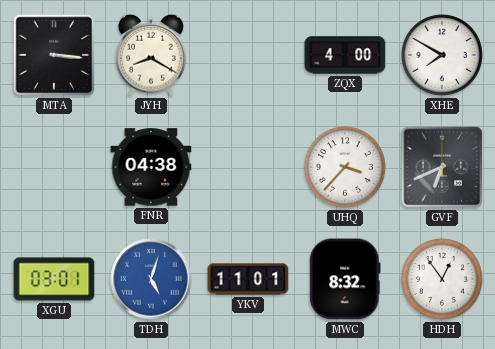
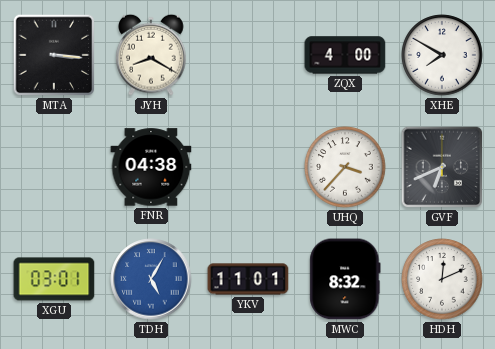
TDH: 5:03 -> 5:05
HDH: 12:54 -> 12:11
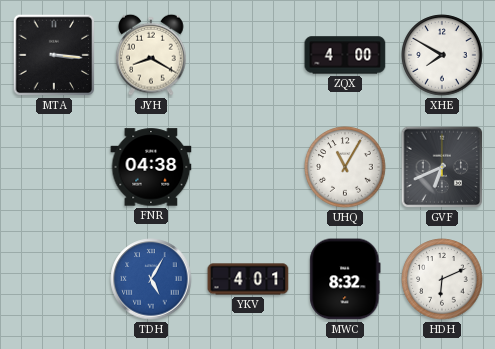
UHQ: 3:37 -> 11:05
XGU: 03:01 -> none
YKV: 11:01 -> 4:01
HDH: 12:11 -> 6:11
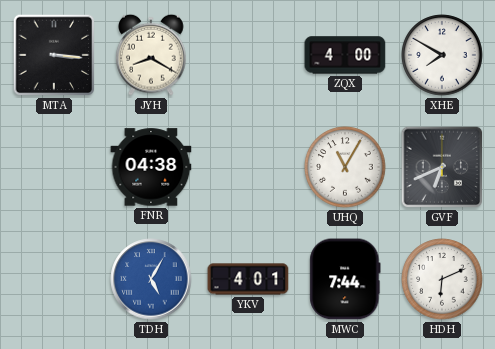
MWC: 8:32 -> 7:44
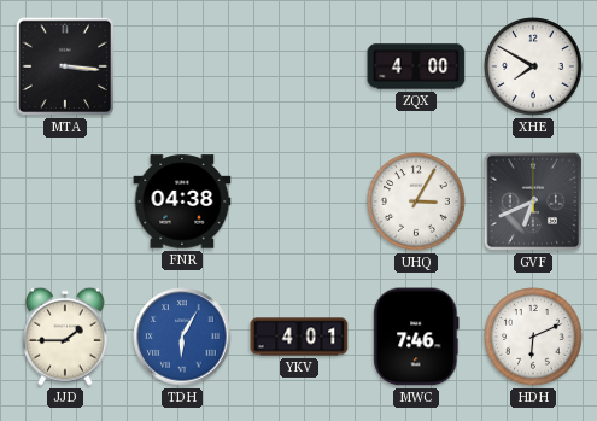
JYH: 8:20 -> none
UHQ: 11:05 -> 3:05
JJD: none -> 1:45
TDH: 5:05 -> 6:05
MWC: 7:44 -> 7:46
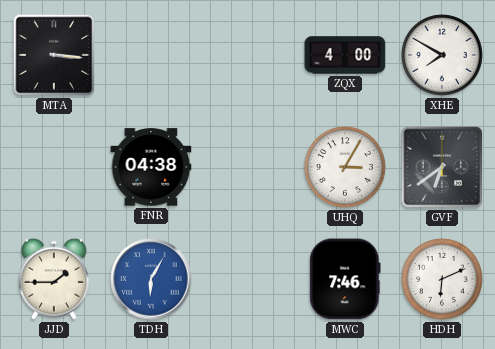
GVF: 6:41 -> 6:39
YKV: 4:01 -> none
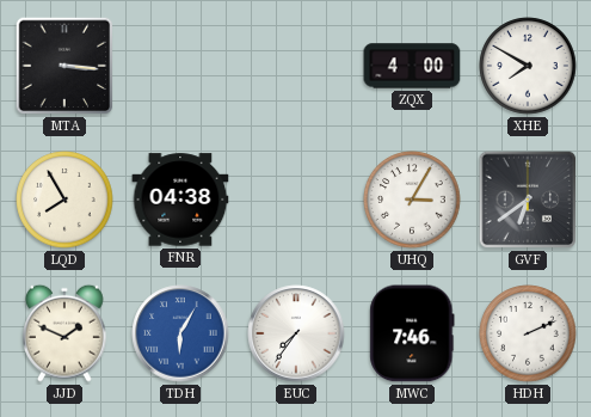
LQD: none -> 7:55
JJD: 1:45 -> 1:49
EUC: none -> 7:36
HDH: 6:11 -> 2:11
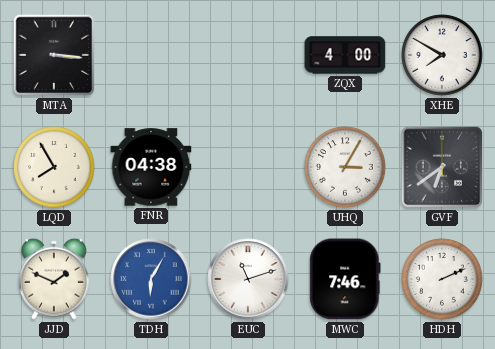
EUC: 7:36 -> 11:12
